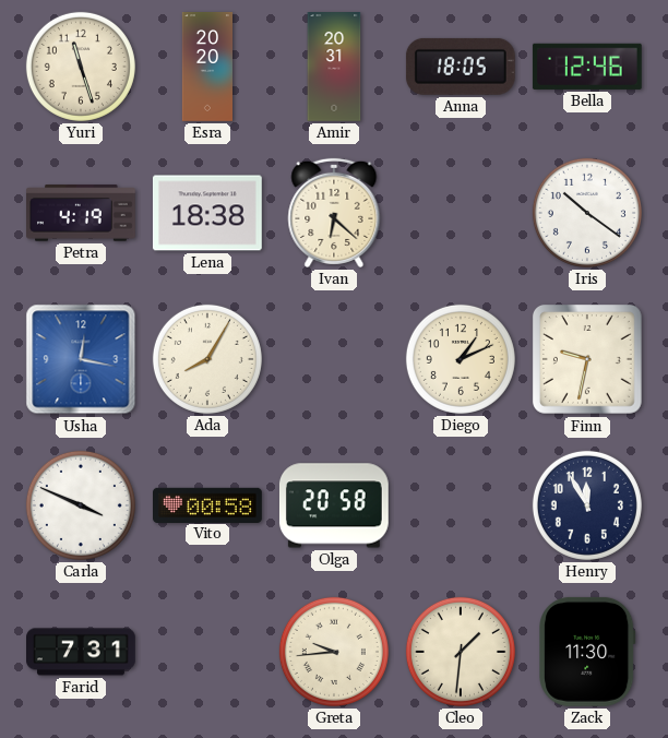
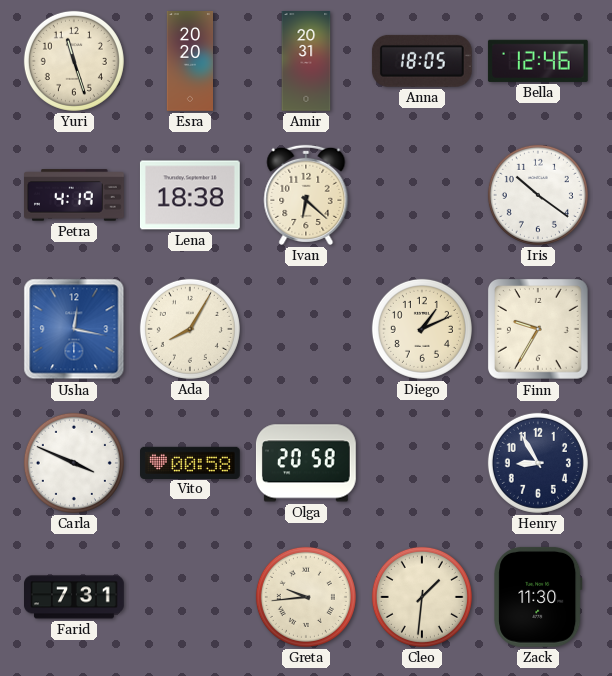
Finn: 9:32 -> 9:35
Henry: 11:55 -> 8:55
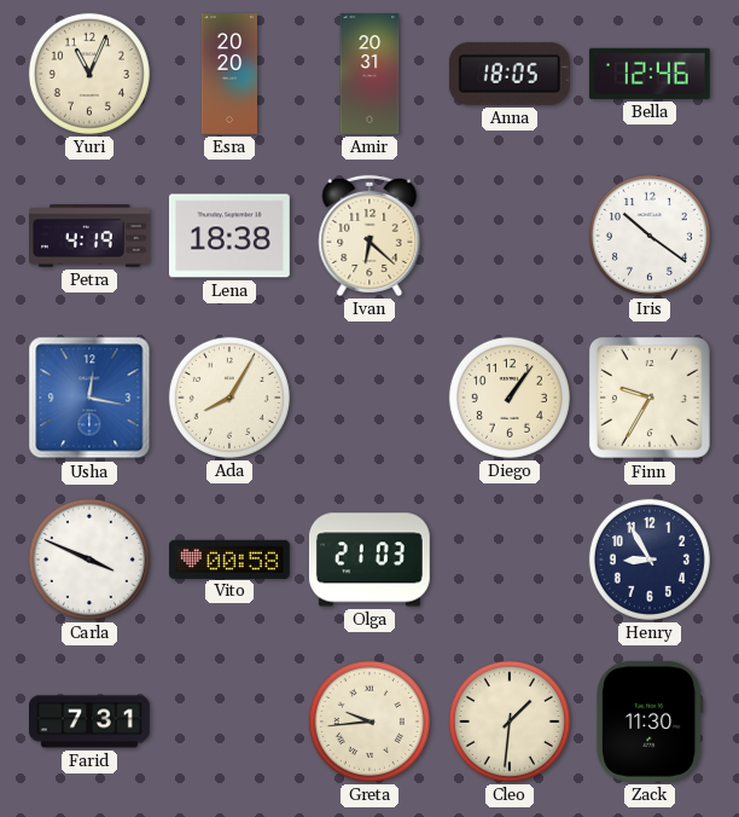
Yuri: 11:27 -> 11:04
Diego: 1:11 -> 1:06
Olga: 20:58 -> 21:03
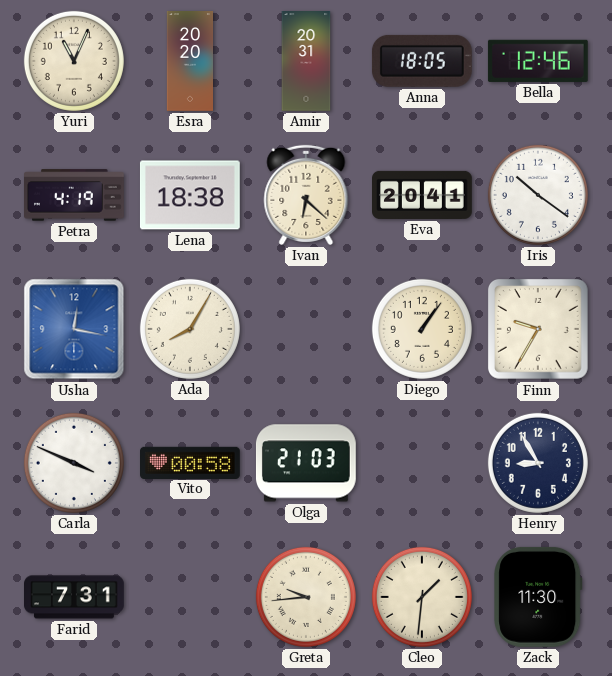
Eva: none -> 20:41
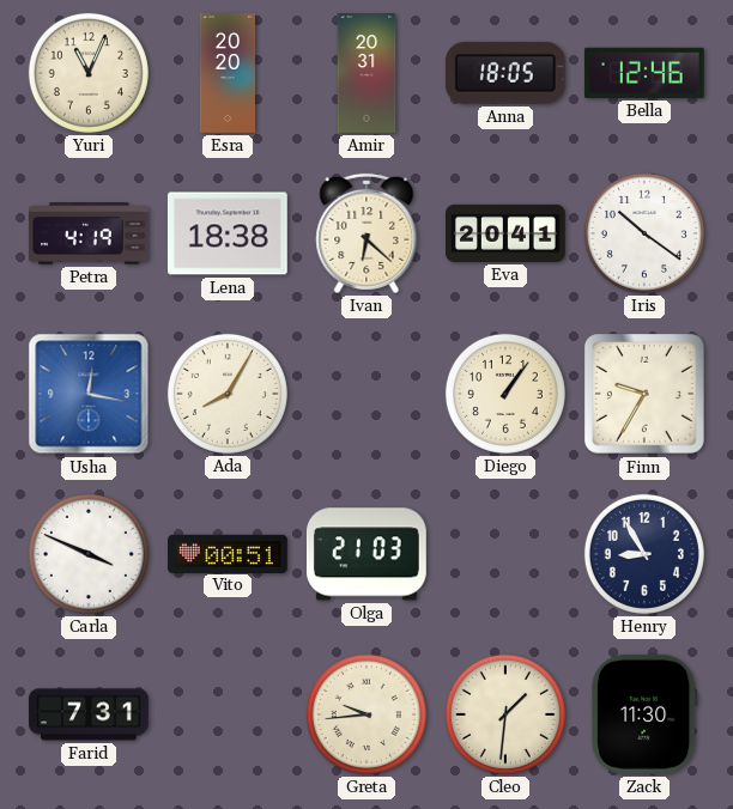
Vito: 00:58 -> 00:51
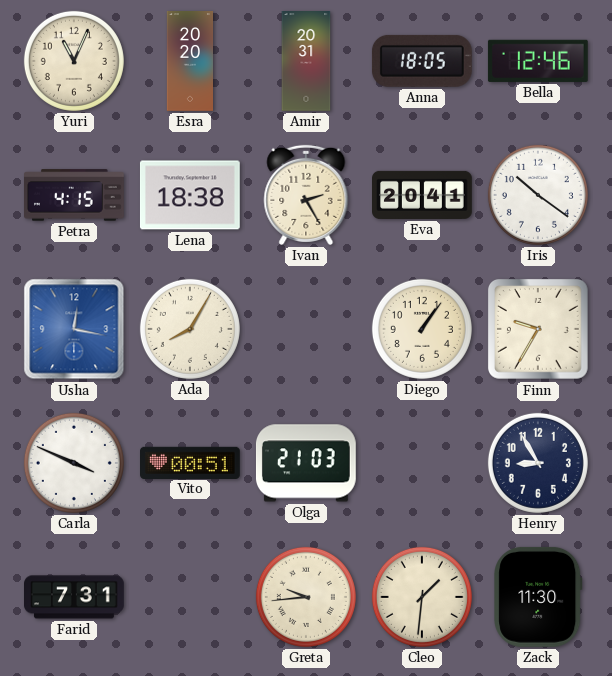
Petra: 4:19 -> 4:15
Ivan: 6:22 -> 2:25
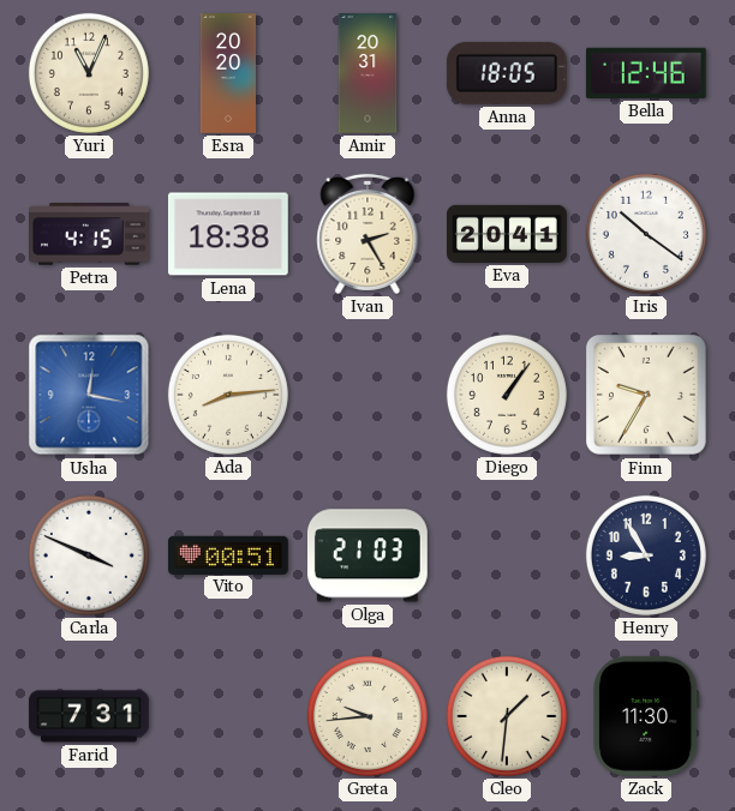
Ada: 8:05 -> 8:14
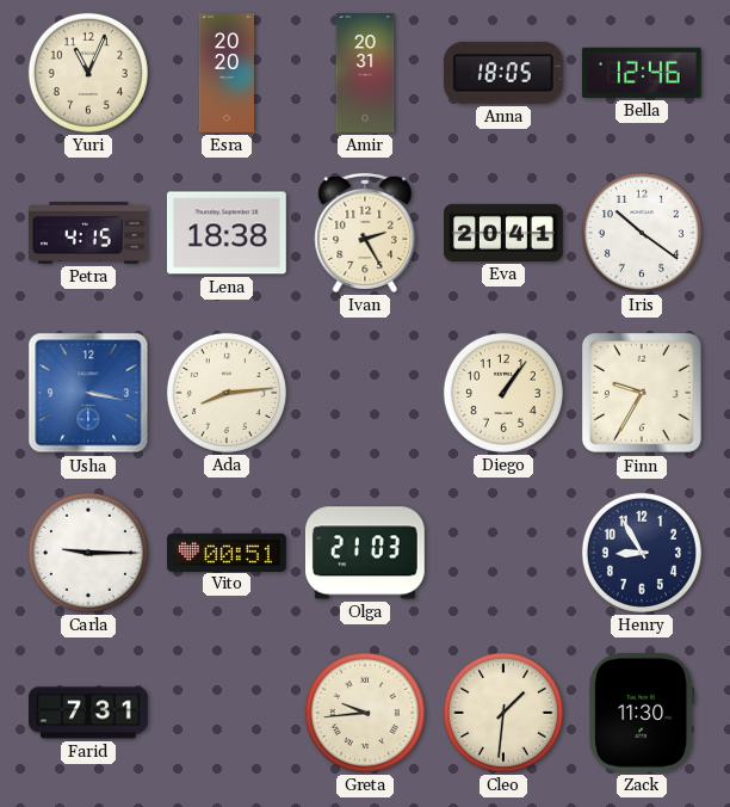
Usha: 12:17 -> 3:17
Carla: 3:49 -> 9:15
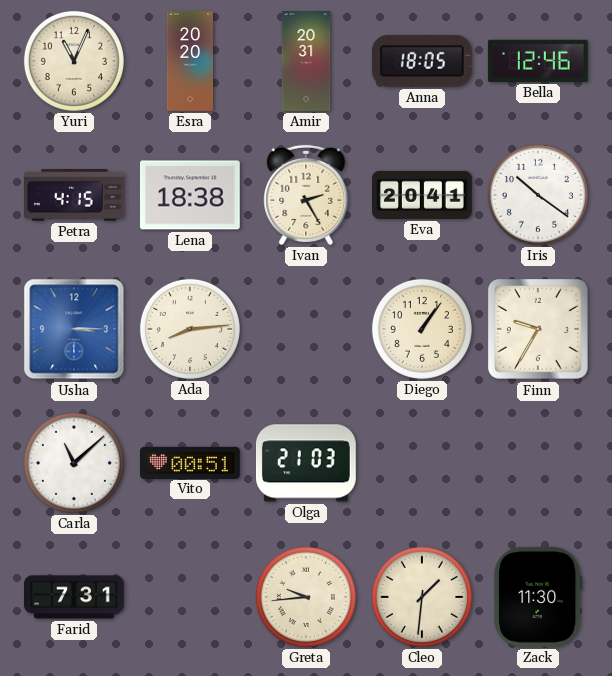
Usha: 3:17 -> 3:15
Carla: 9:15 -> 11:08
Henry: 8:55 -> none
